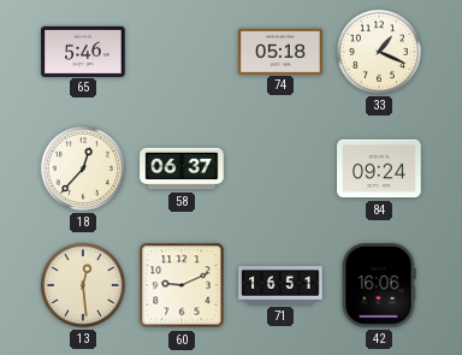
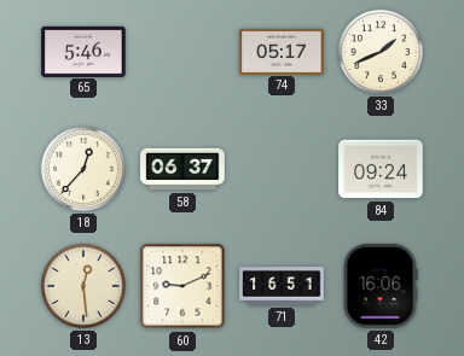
74: 05:18 -> 05:17
33: 1:19 -> 1:41
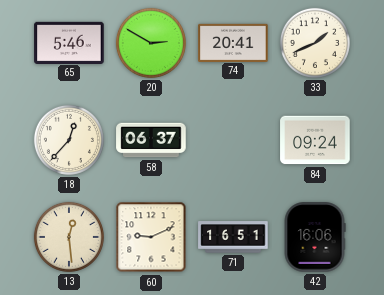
20: none -> 2:50
74: 05:17 -> 20:41
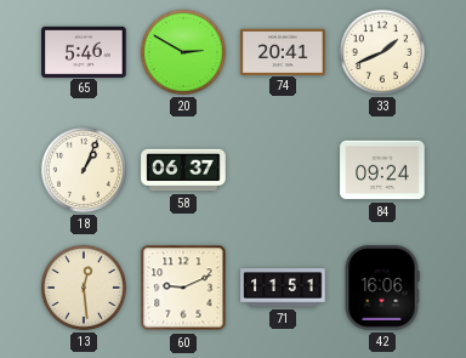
18: 12:37 -> 1:04
71: 16:51 -> 11:51
